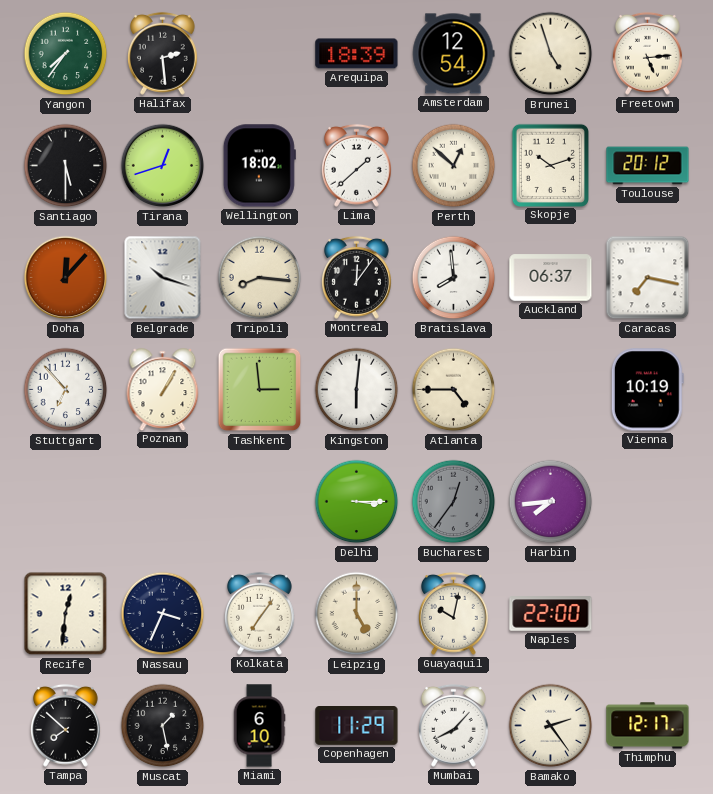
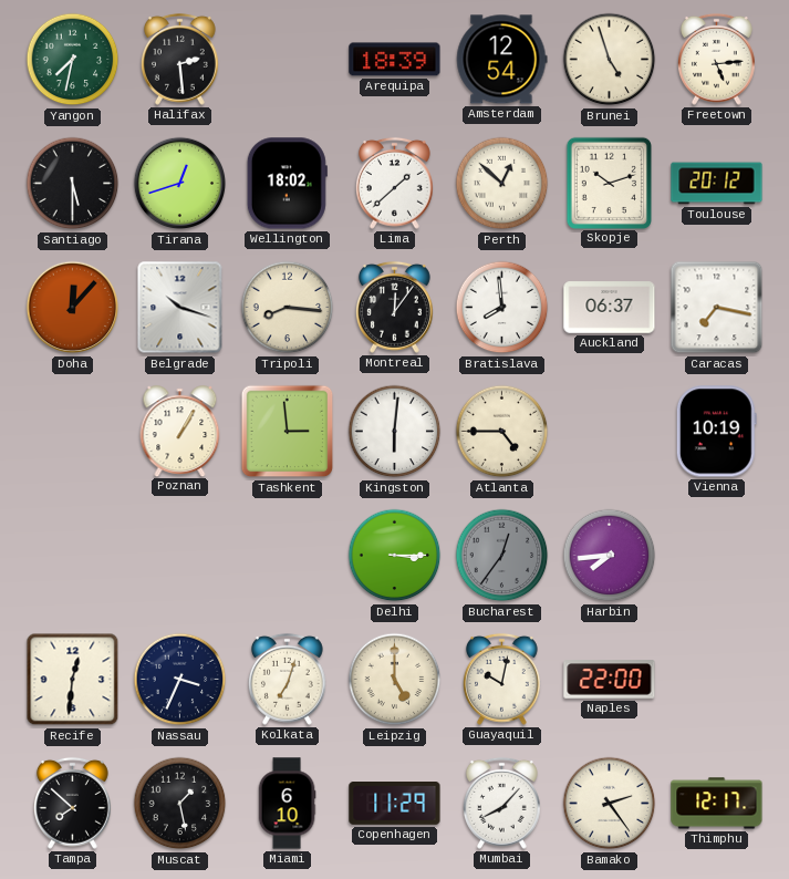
Yangon: 7:36 -> 7:32
Stuttgart: 6:53 -> none
Kolkata: 7:06 -> 7:03
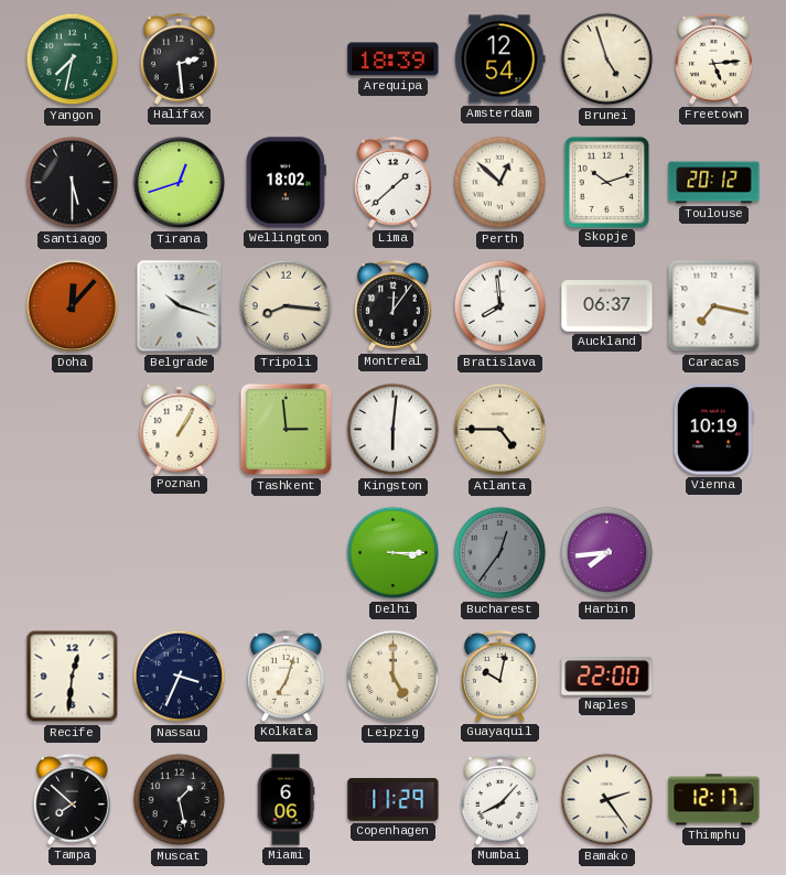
Miami: 6:10 -> 6:06
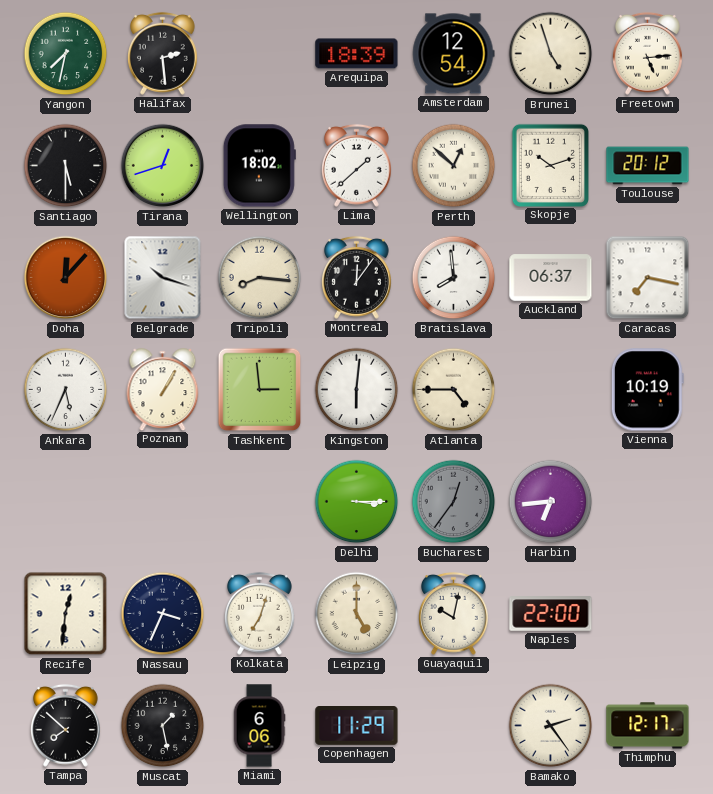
Ankara: none -> 5:34
Harbin: 7:44 -> 6:44
Mumbai: 8:07 -> none
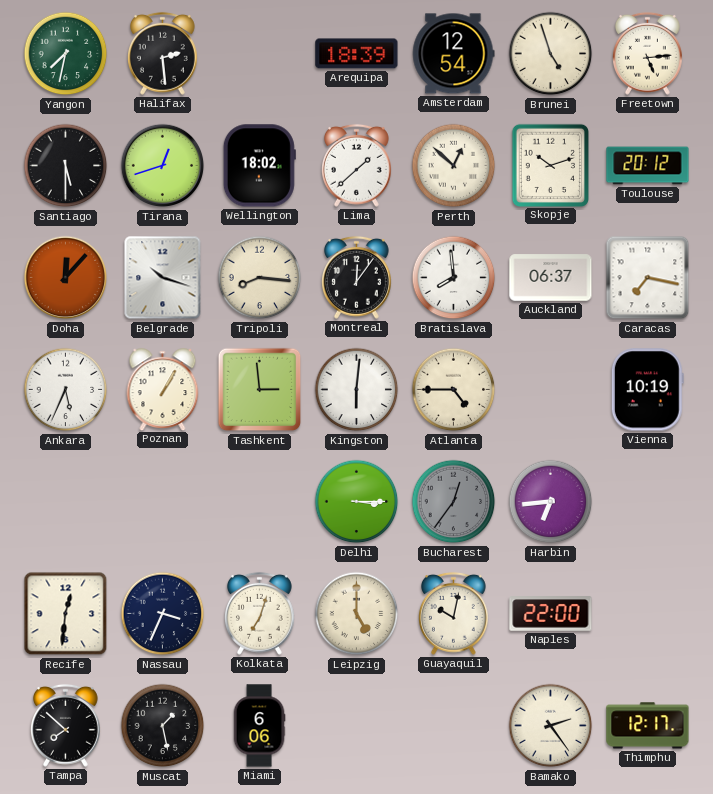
Copenhagen: 11:29 -> none
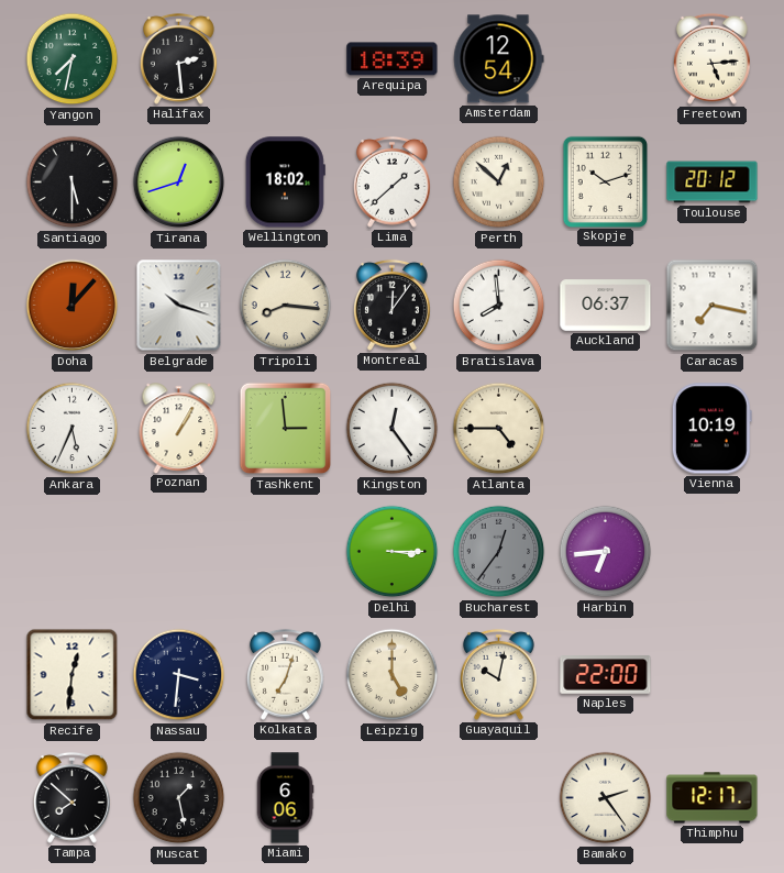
Brunei: 4:57 -> none
Kingston: 6:01 -> 12:24
Nassau: 3:34 -> 3:31
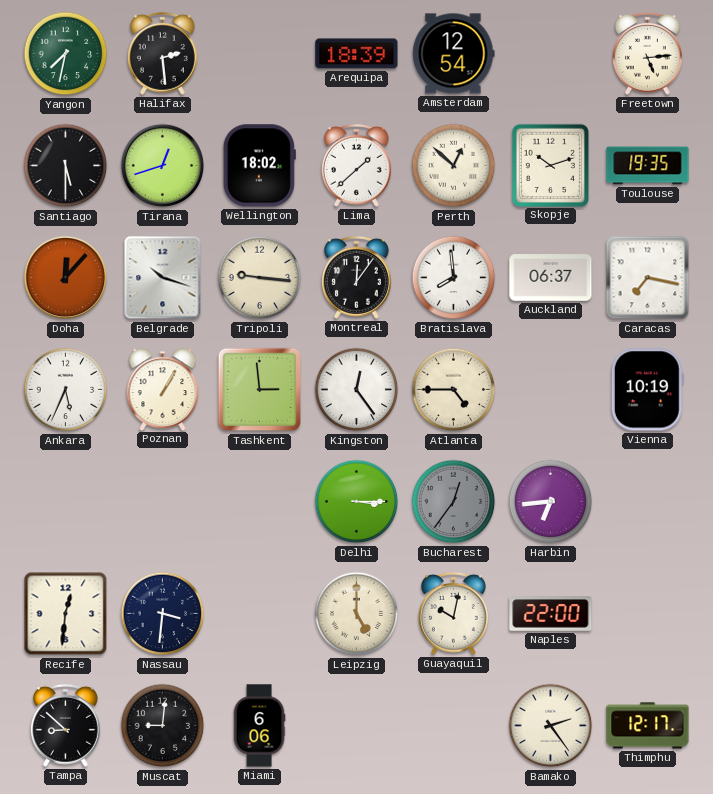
Toulouse: 20:12 -> 19:35
Tripoli: 8:16 -> 9:16
Kolkata: 7:03 -> none
Tampa: 7:52 -> 8:52
Muscat: 1:28 -> 9:01
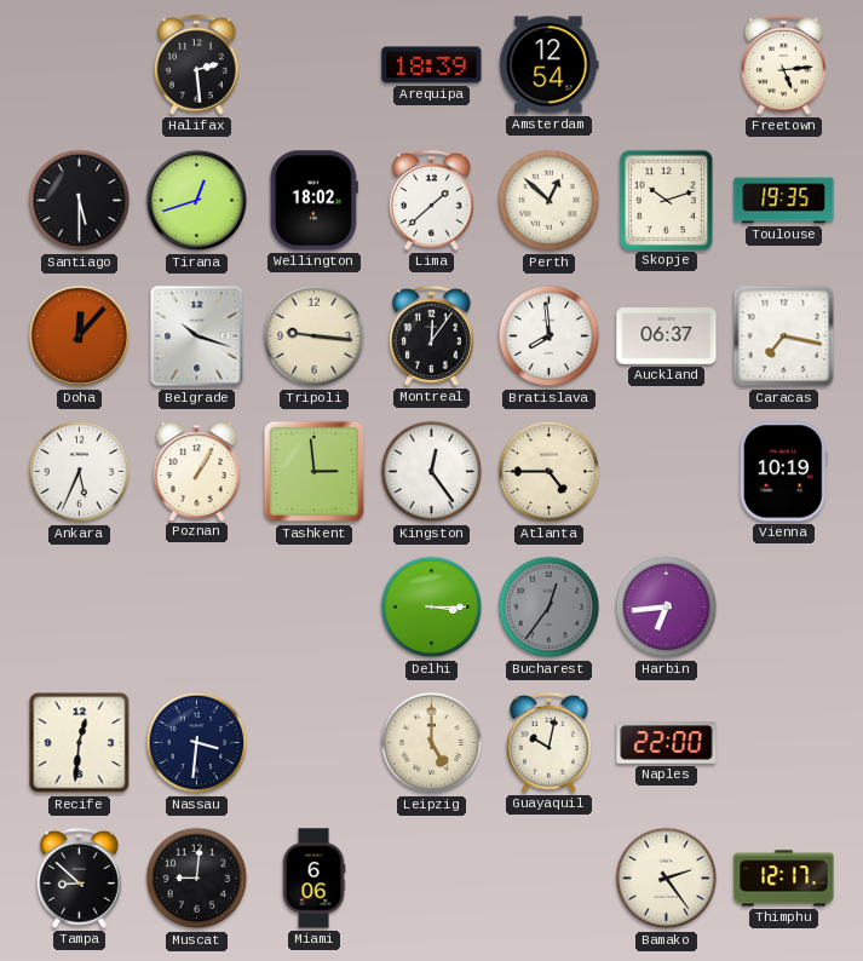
Yangon: 7:32 -> none
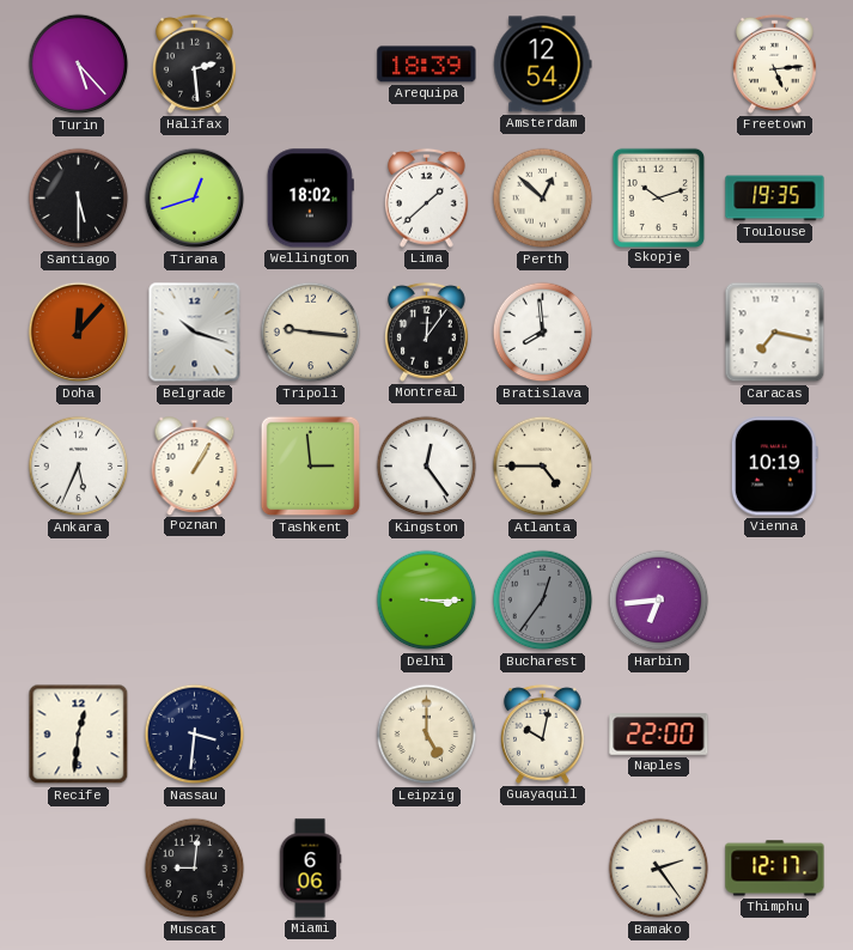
Turin: none -> 5:23
Auckland: 06:37 -> none
Tampa: 8:52 -> none
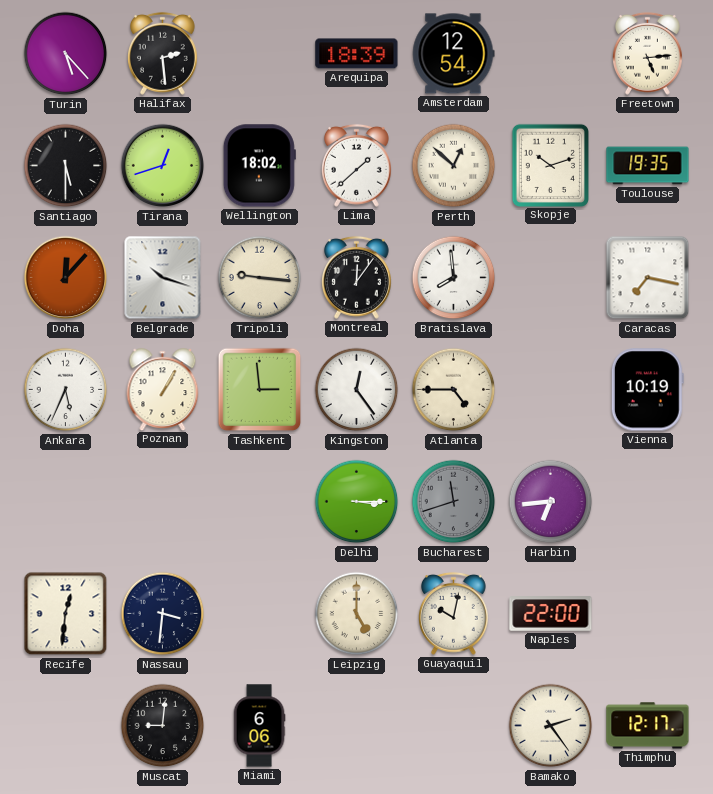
Bucharest: 12:36 -> 11:42
